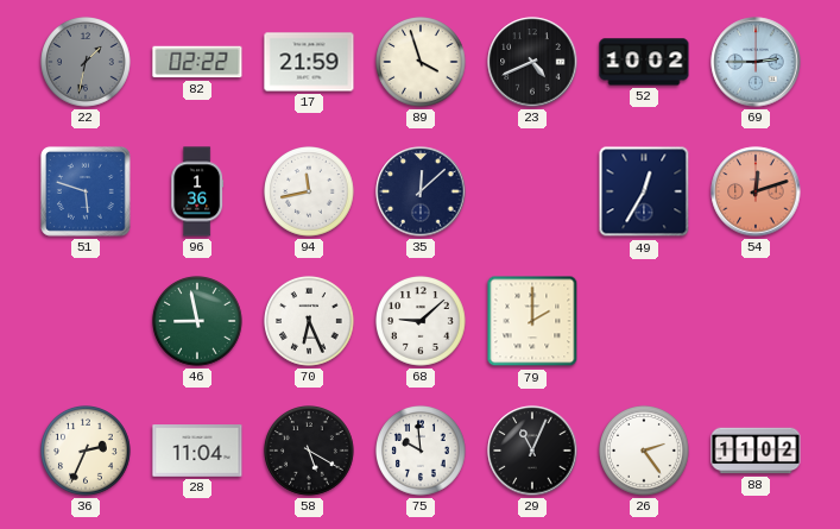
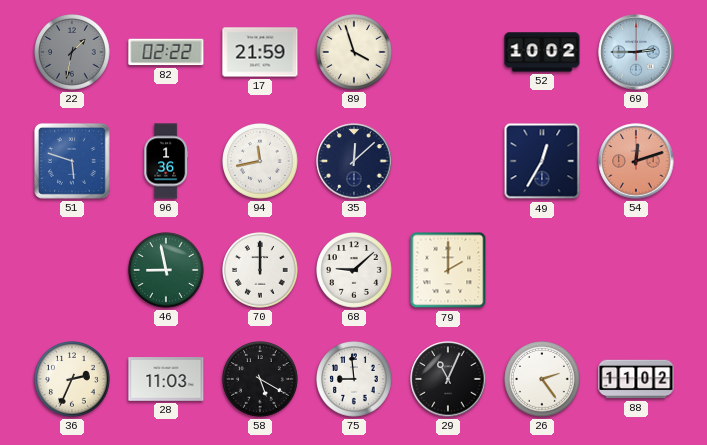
23: 4:41 -> none
70: 6:26 -> 12:00
28: 11:04 -> 11:03
75: 9:59 -> 8:59
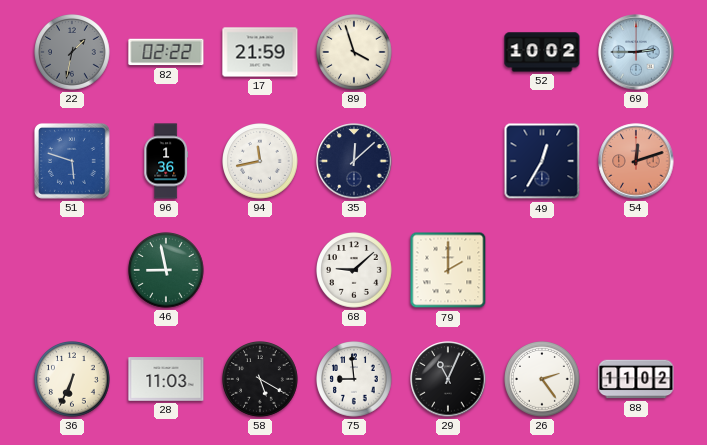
70: 12:00 -> none
36: 2:34 -> 6:34
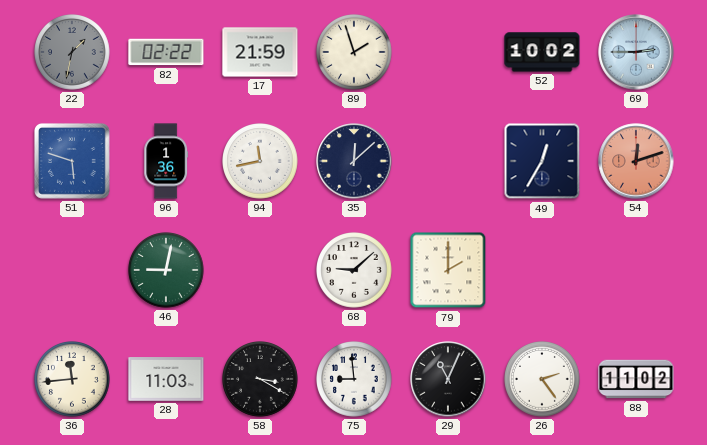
89: 3:57 -> 1:57
46: 8:58 -> 9:02
36: 6:34 -> 11:44
58: 5:20 -> 3:20
